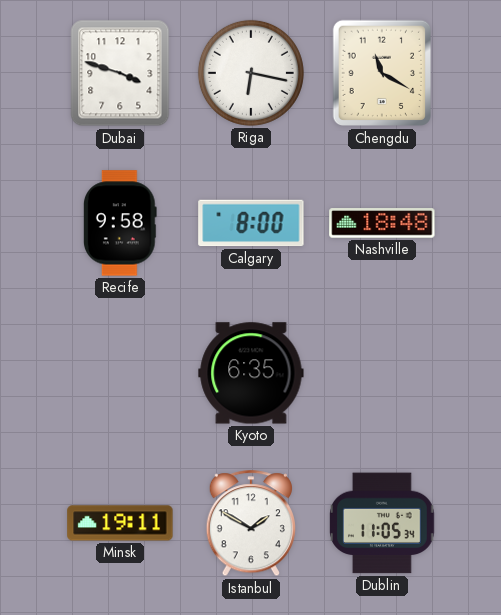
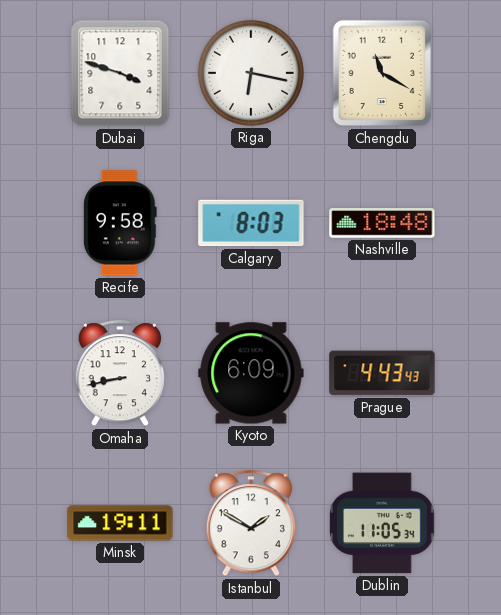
Calgary: 8:00 -> 8:03
Omaha: none -> 8:43
Kyoto: 6:35 -> 6:09
Prague: none -> 4:43
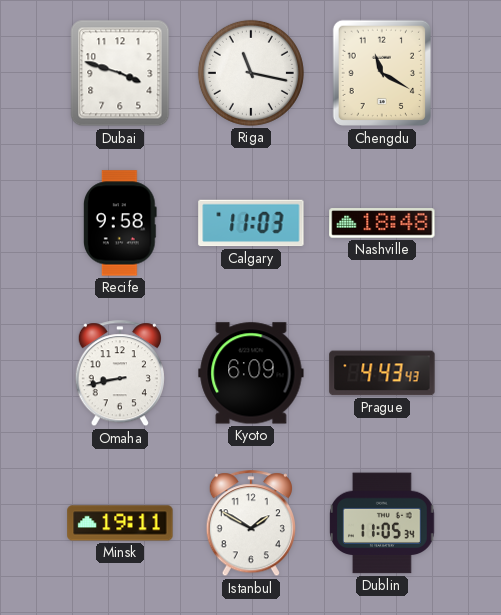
Riga: 6:17 -> 11:17
Calgary: 8:03 -> 11:03
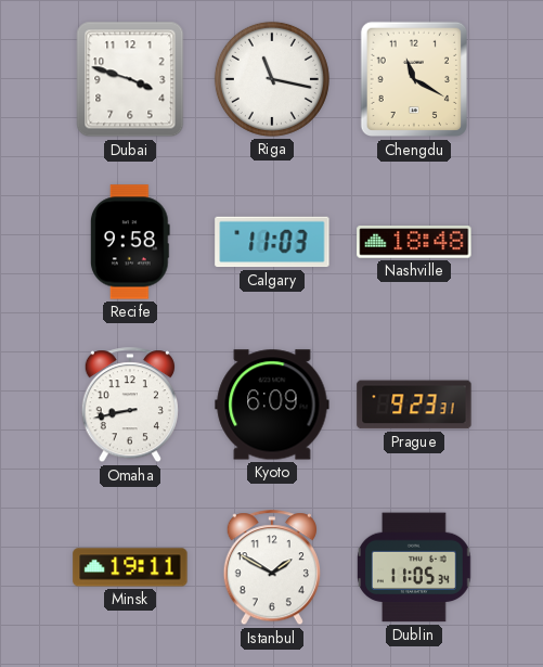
Prague: 4:43 -> 9:23
